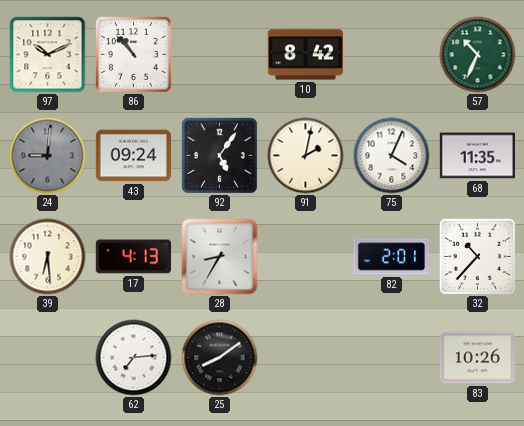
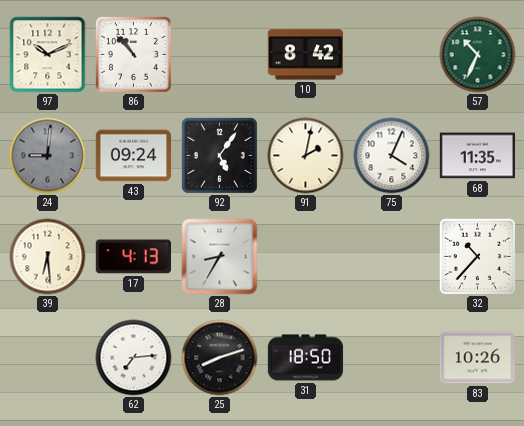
82: 2:01 -> none
25: 8:09 -> 8:12
31: none -> 18:50
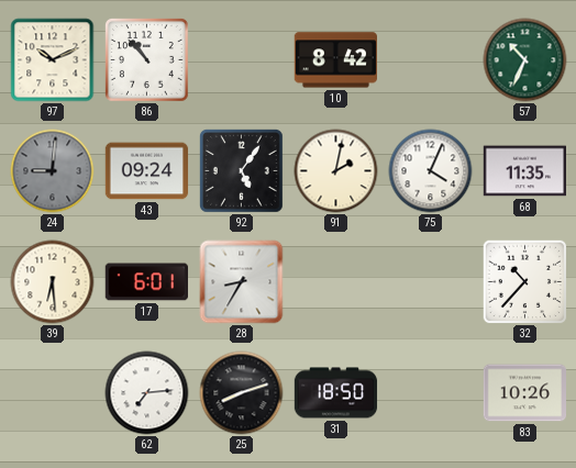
17: 4:13 -> 6:01
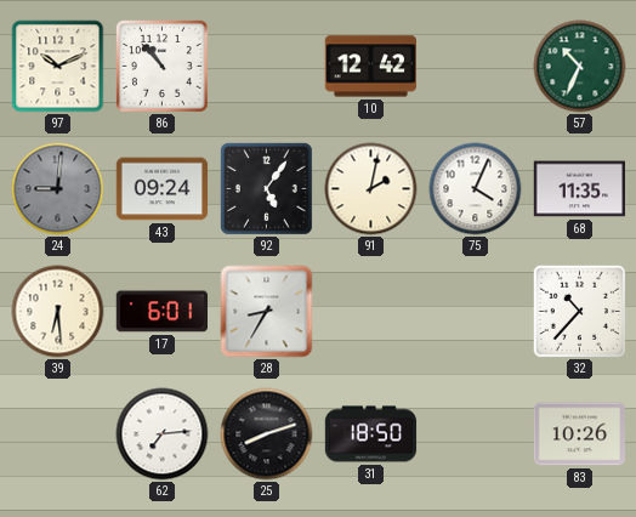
10: 8:42 -> 12:42
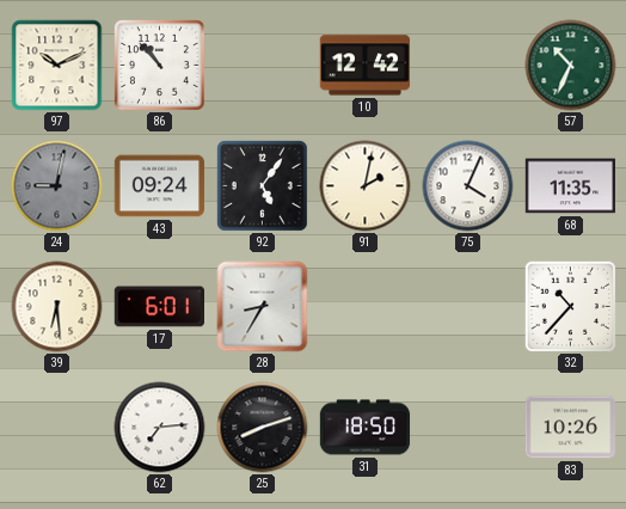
24: 9:01 -> 9:02
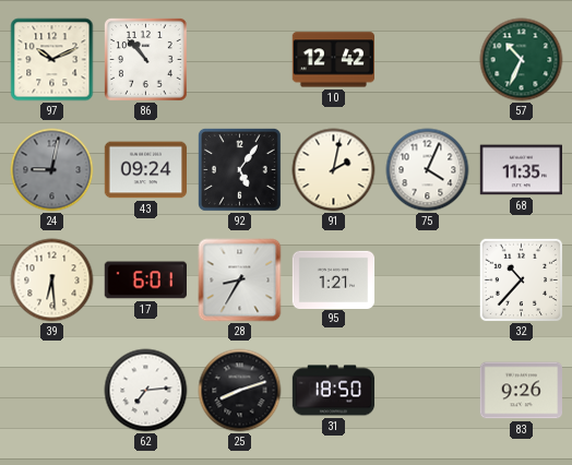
95: none -> 1:21
83: 10:26 -> 9:26
